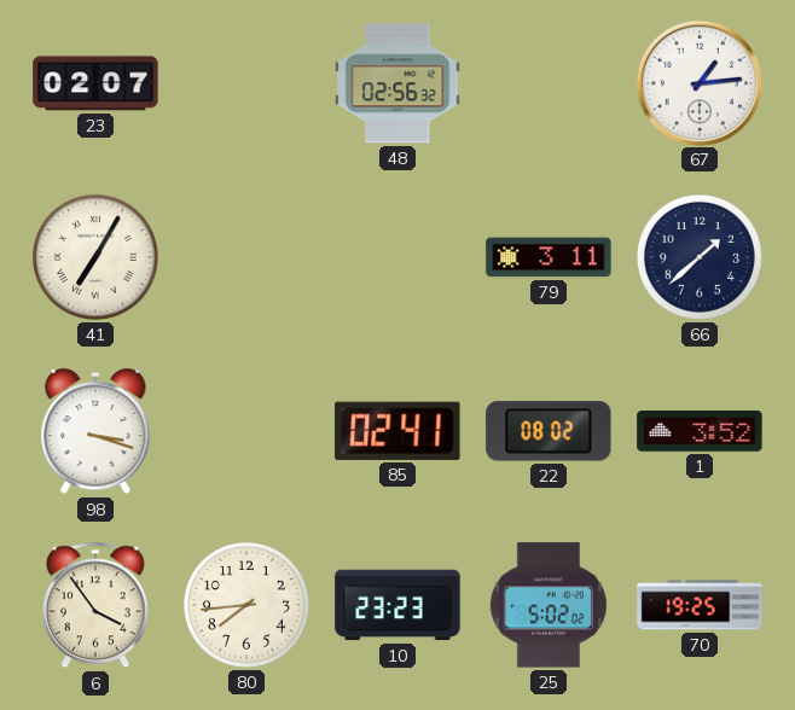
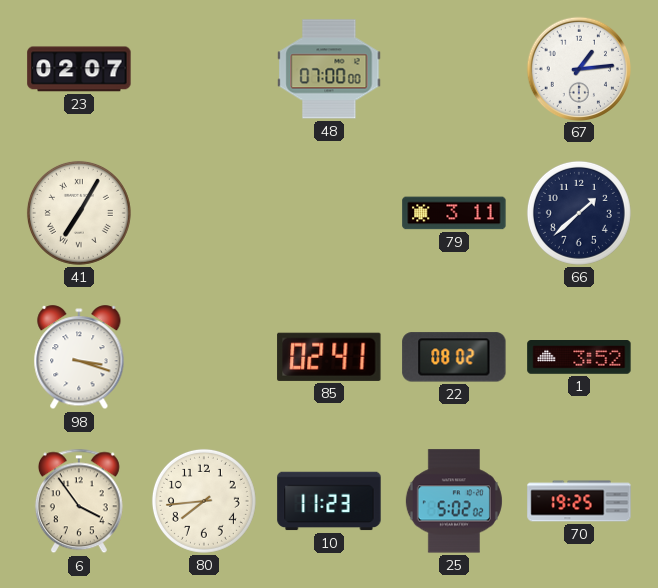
48: 02:56 -> 07:00
10: 23:23 -> 11:23
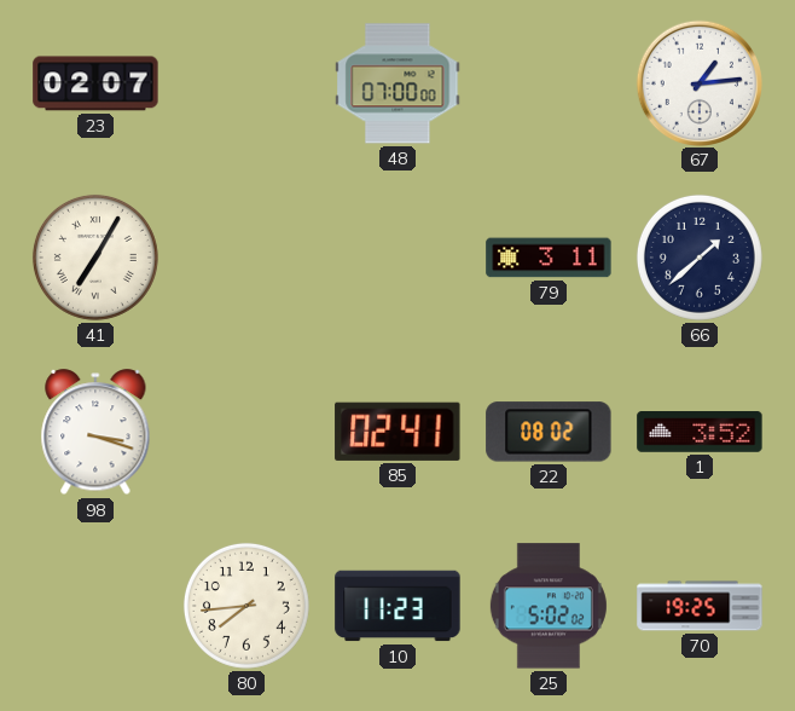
6: 3:54 -> none
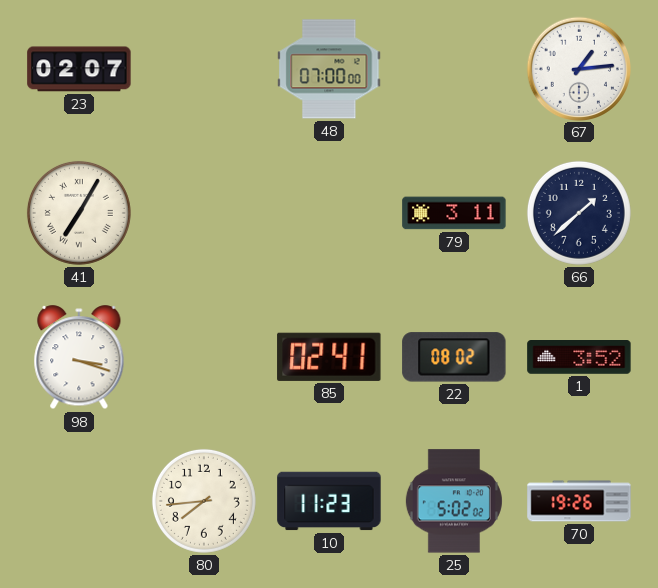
70: 19:25 -> 19:26
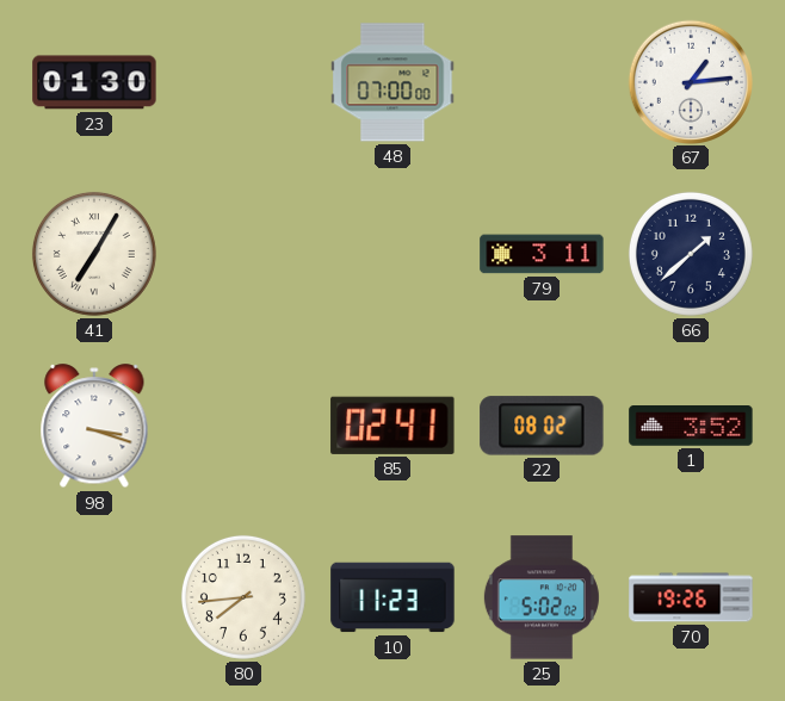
23: 02:07 -> 01:30
